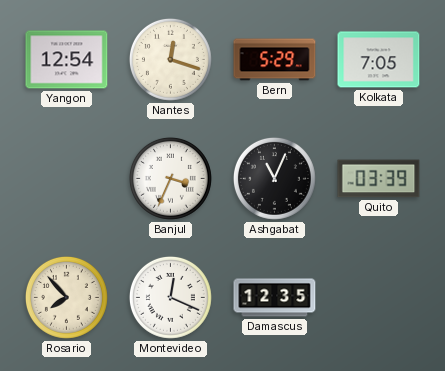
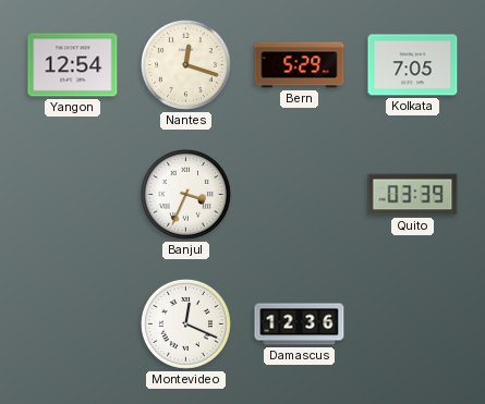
Ashgabat: 11:04 -> none
Rosario: 7:53 -> none
Damascus: 12:35 -> 12:36
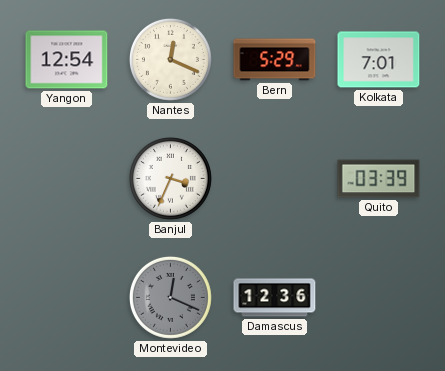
Nantes: 12:18 -> 12:19
Kolkata: 7:05 -> 7:01
Montevideo dial: white -> grey
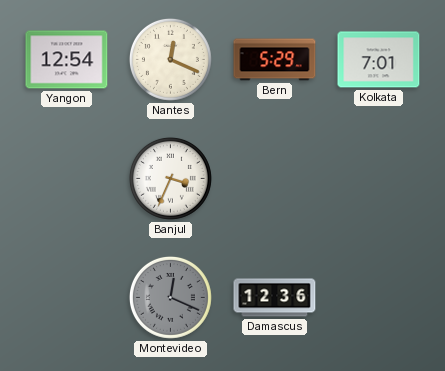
Quito: 03:39 -> none
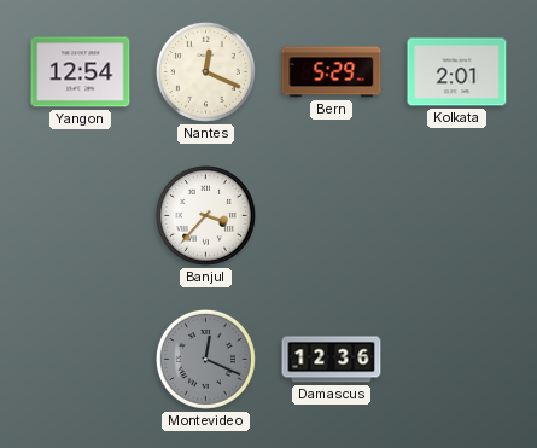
Kolkata: 7:01 -> 2:01
Banjul: 3:34 -> 3:37
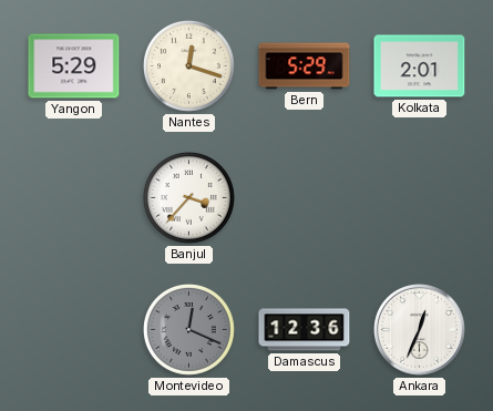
Yangon: 12:54 -> 5:29
Nantes: 12:19 -> 12:18
Ankara: none -> 12:34
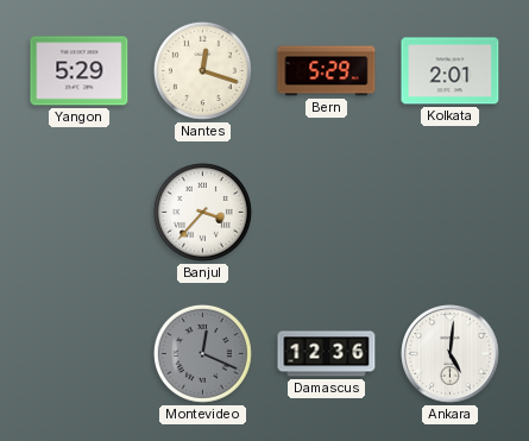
Ankara: 12:34 -> 5:01
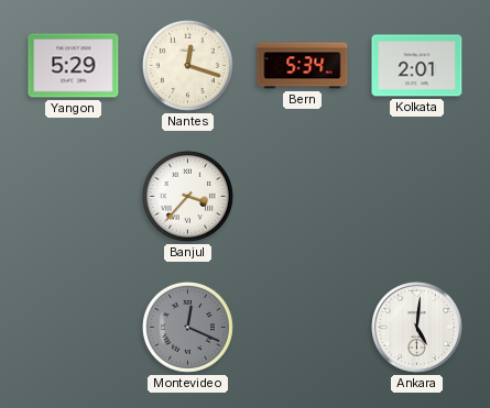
Bern: 5:29 -> 5:34
Damascus: 12:36 -> none
